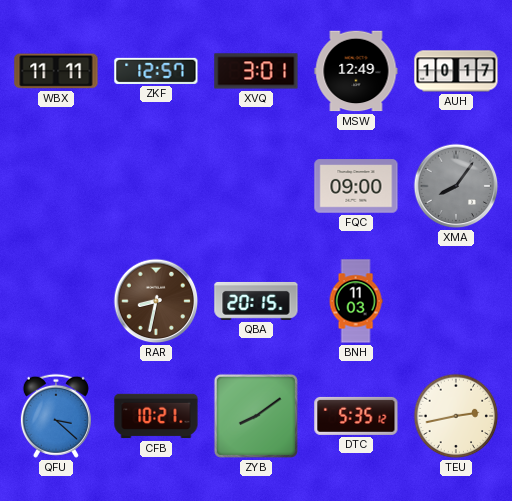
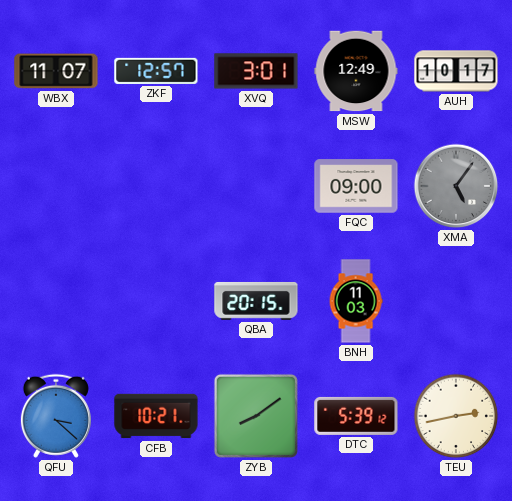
WBX: 11:11 -> 11:07
XMA: 8:06 -> 5:06
RAR: 8:32 -> none
DTC: 5:35 -> 5:39
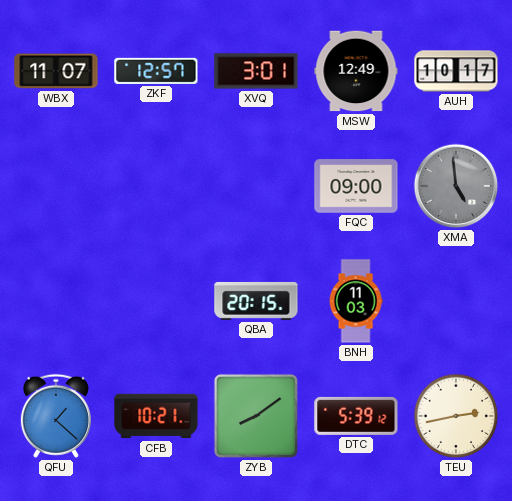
XMA: 5:06 -> 4:59
QFU: 3:22 -> 1:22
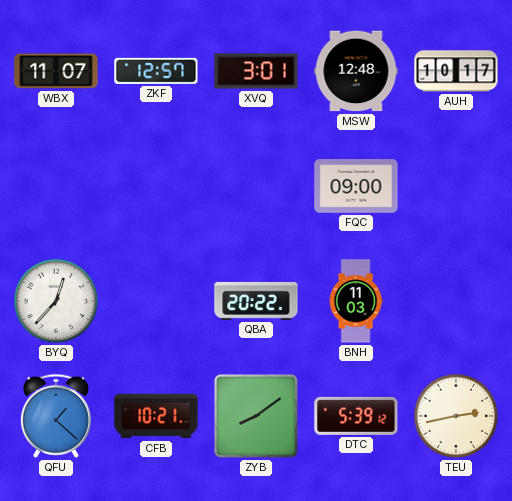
MSW: 12:49 -> 12:48
XMA: 4:59 -> none
BYQ: none -> 12:37
QBA: 20:15 -> 20:22
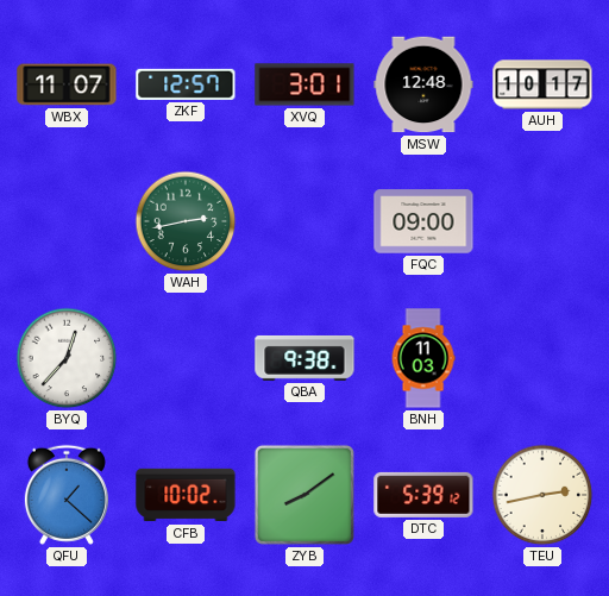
WAH: none -> 2:43
QBA: 20:22 -> 9:38
CFB: 10:21 -> 10:02
